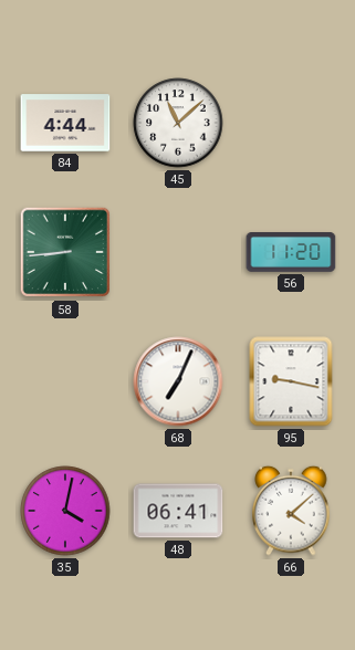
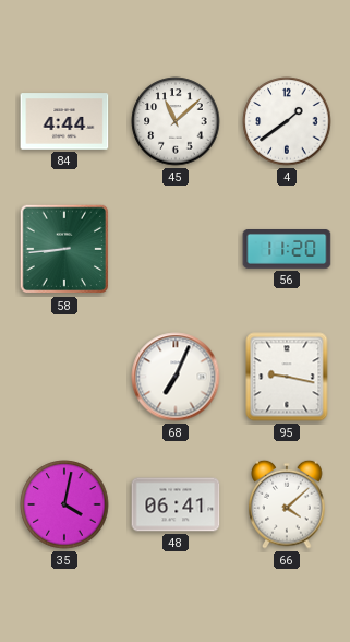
4: none -> 1:39
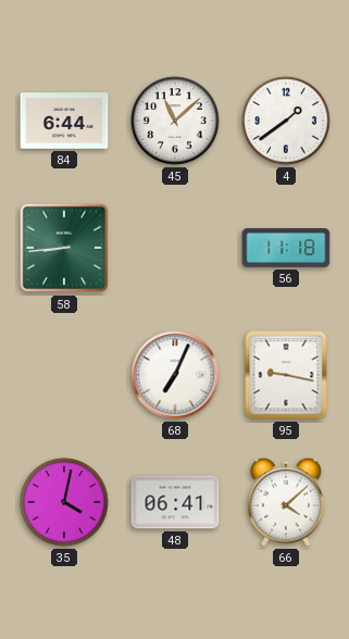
84: 4:44 -> 6:44
56: 11:20 -> 11:18
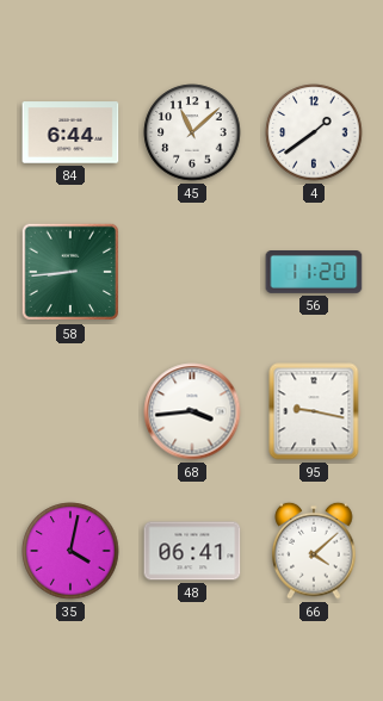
56: 11:18 -> 11:20
68: 7:04 -> 3:44
